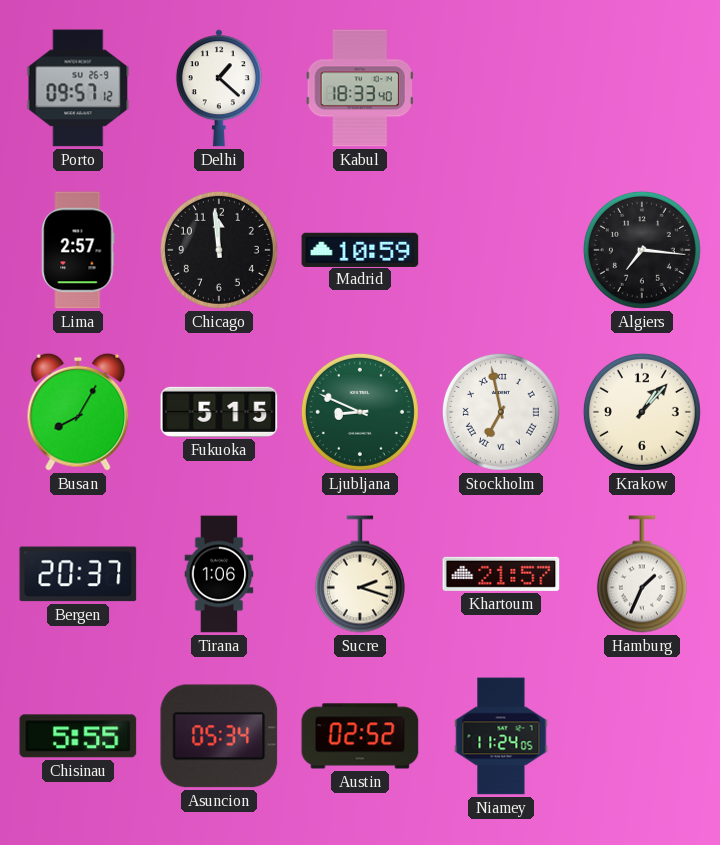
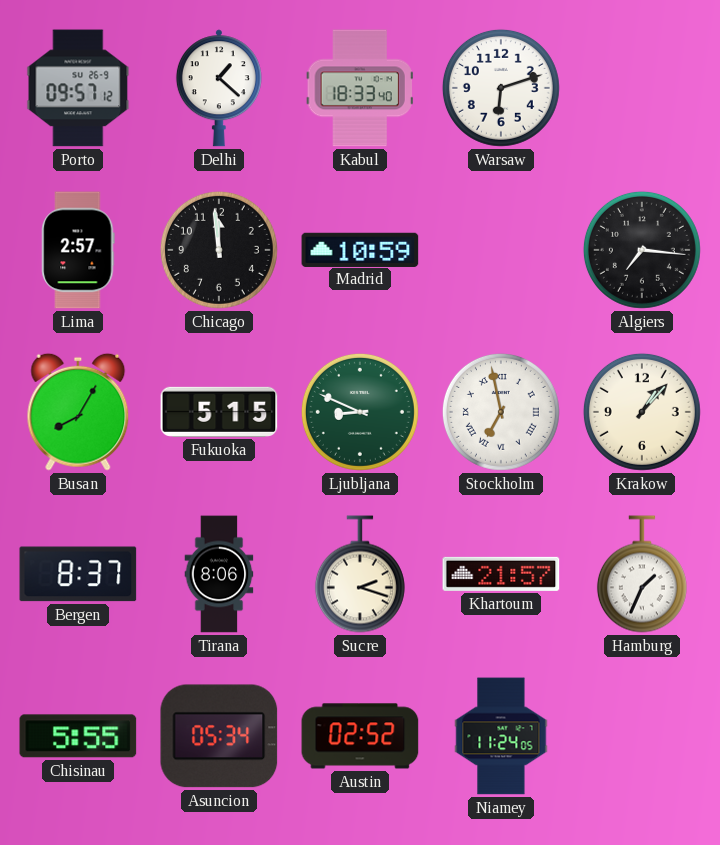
Warsaw: none -> 6:12
Bergen: 20:37 -> 8:37
Tirana: 1:06 -> 8:06
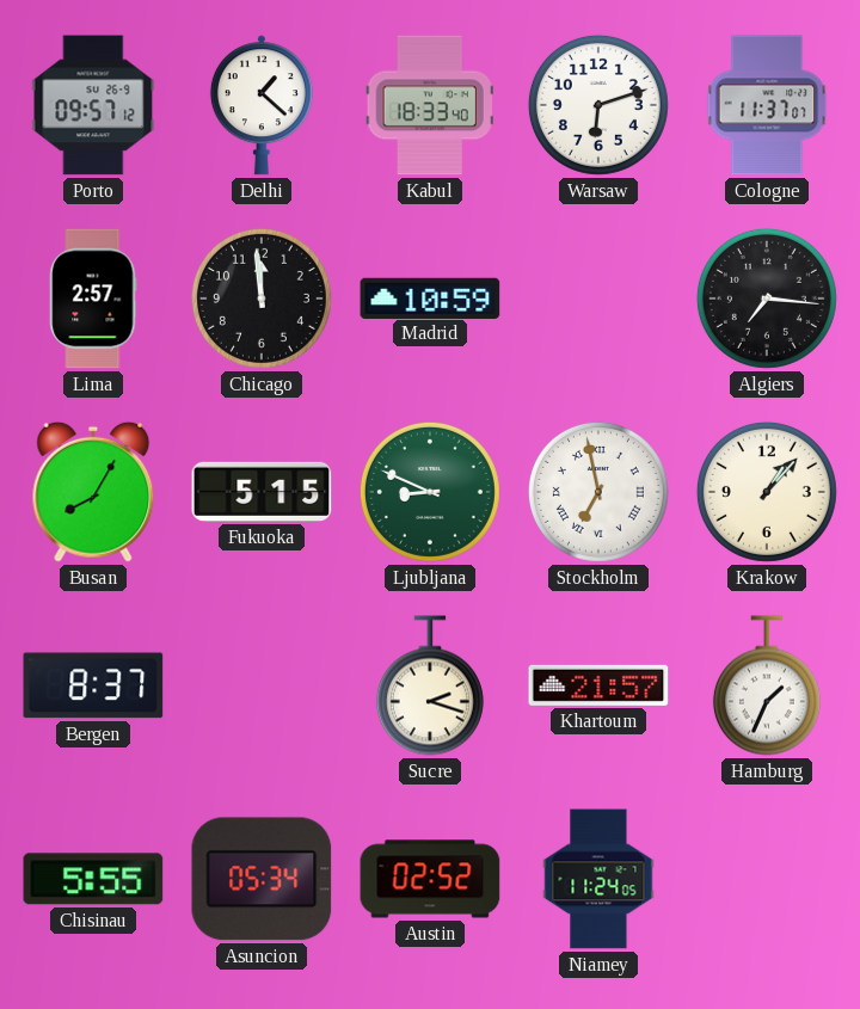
Cologne: none -> 11:37
Tirana: 8:06 -> none
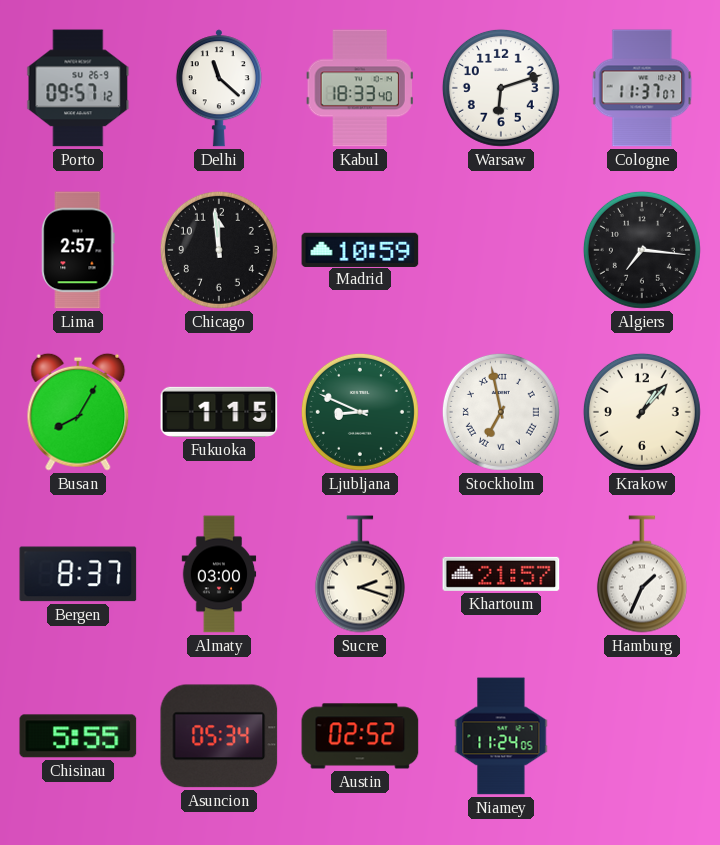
Delhi: 1:22 -> 11:22
Fukuoka: 5:15 -> 1:15
Almaty: none -> 03:00
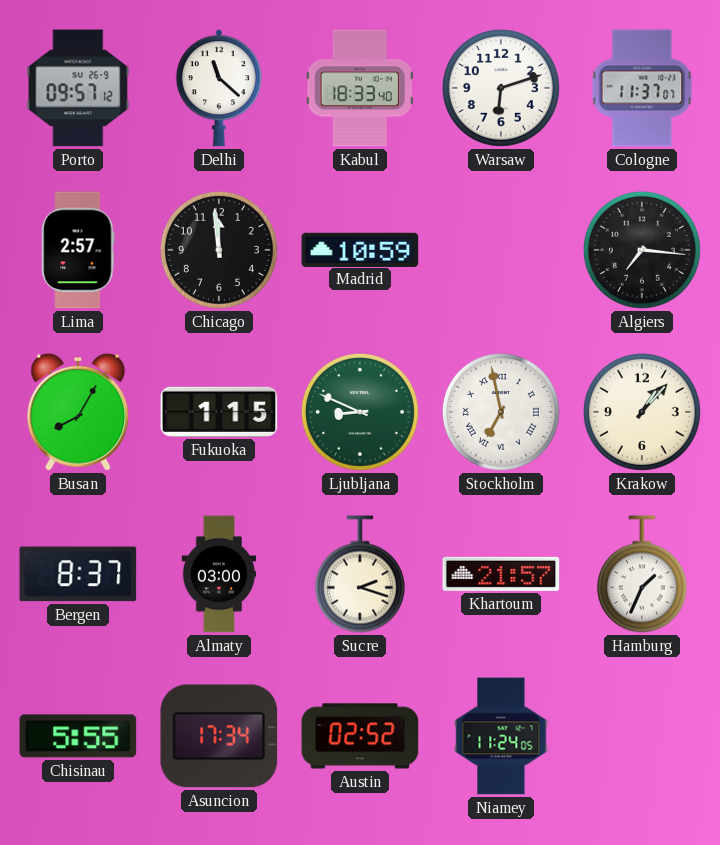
Asuncion: 05:34 -> 17:34
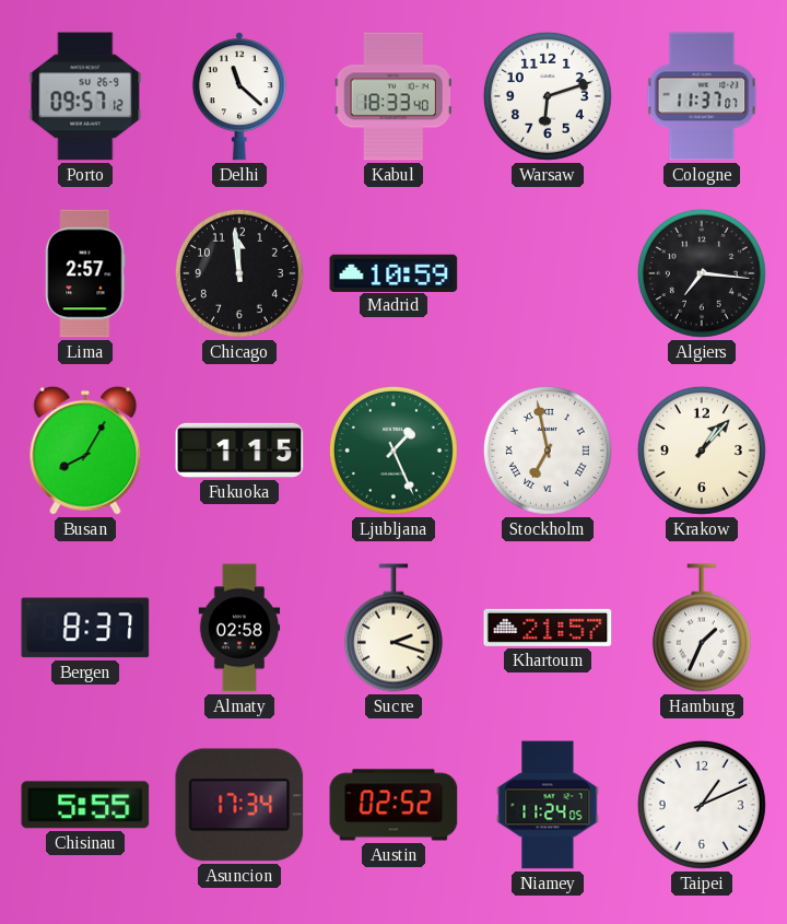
Ljubljana: 8:49 -> 1:26
Almaty: 03:00 -> 02:58
Taipei: none -> 1:11
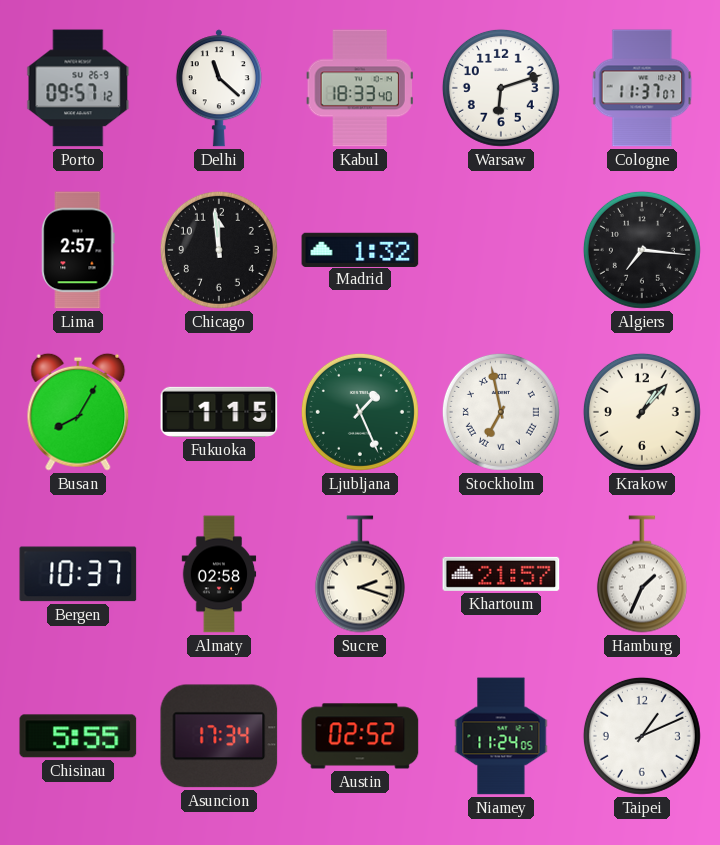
Madrid: 10:59 -> 1:32
Bergen: 8:37 -> 10:37
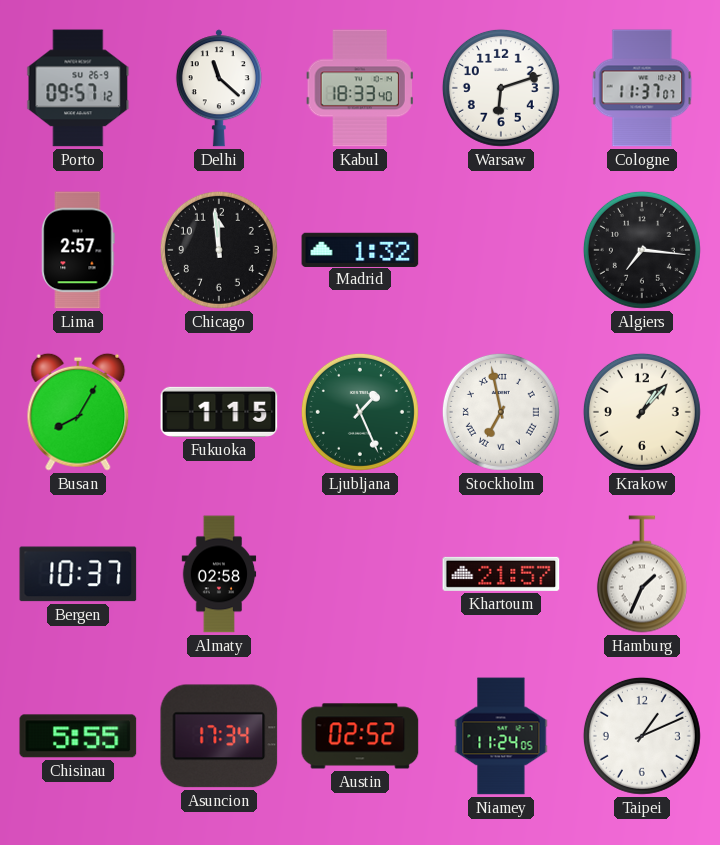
Sucre: 2:18 -> none
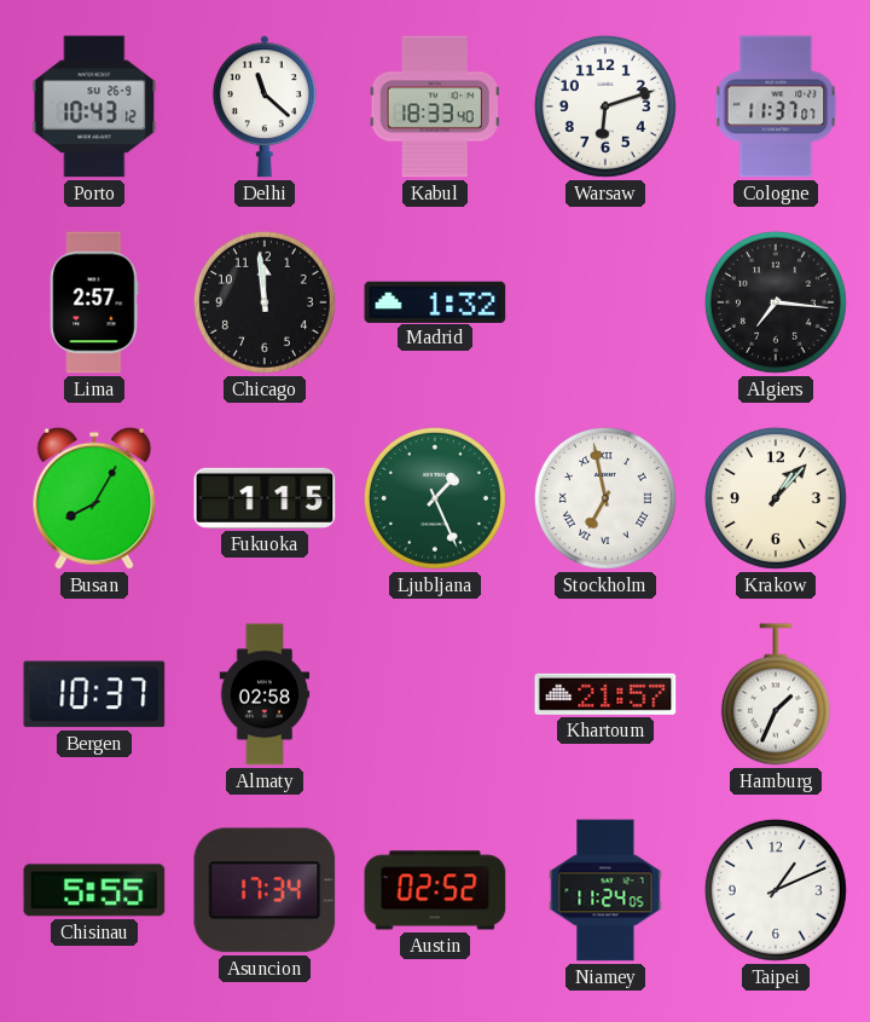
Porto: 09:57 -> 10:43
